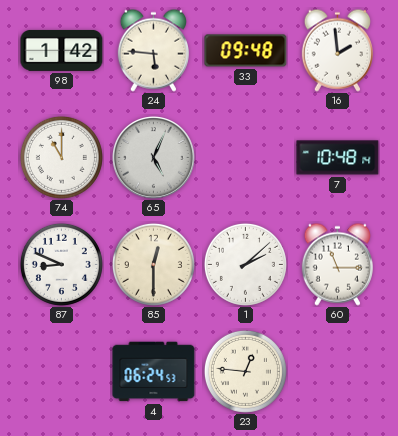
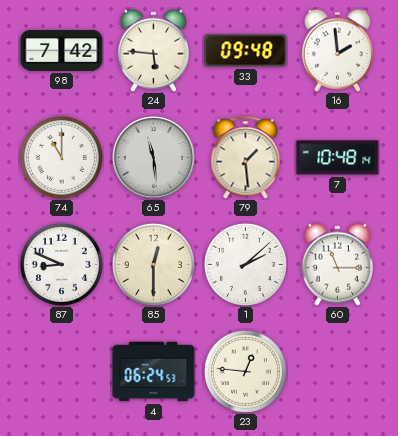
98: 1:42 -> 7:42
65: 5:04 -> 11:29
79: none -> 1:29
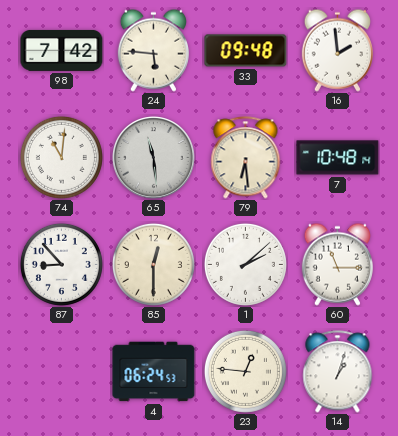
74: 11:00 -> 11:01
79: 1:29 -> 6:29
87: 8:49 -> 8:53
14: none -> 1:03
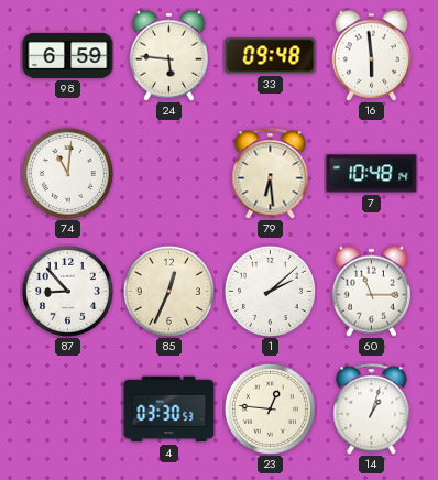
98: 7:42 -> 6:59
16: 1:59 -> 5:59
65: 11:29 -> none
85: 12:30 -> 12:34
4: 06:24 -> 03:30
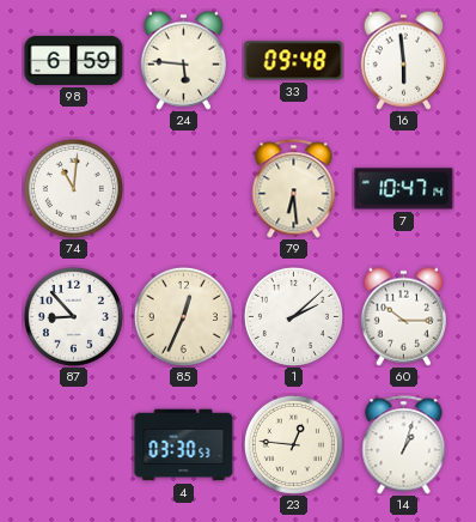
7: 10:48 -> 10:47
60: 11:15 -> 10:15
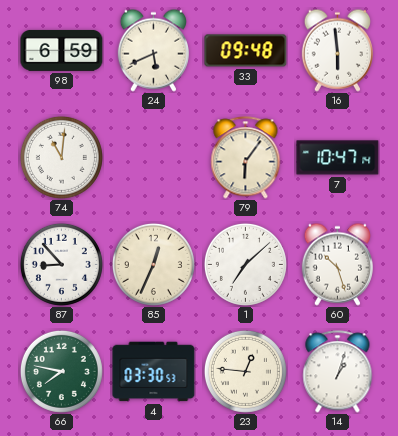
24: 5:46 -> 5:41
79: 6:29 -> 6:06
1: 2:08 -> 7:08
60: 10:15 -> 10:27
66: none -> 7:47
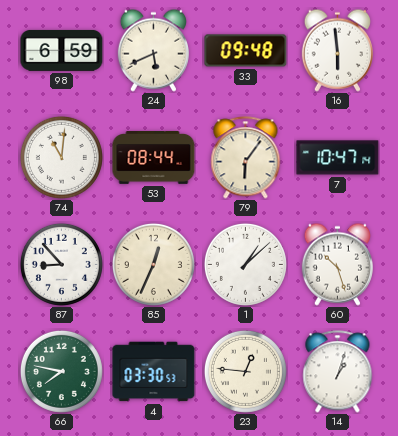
53: none -> 08:44
1: 7:08 -> 1:08
